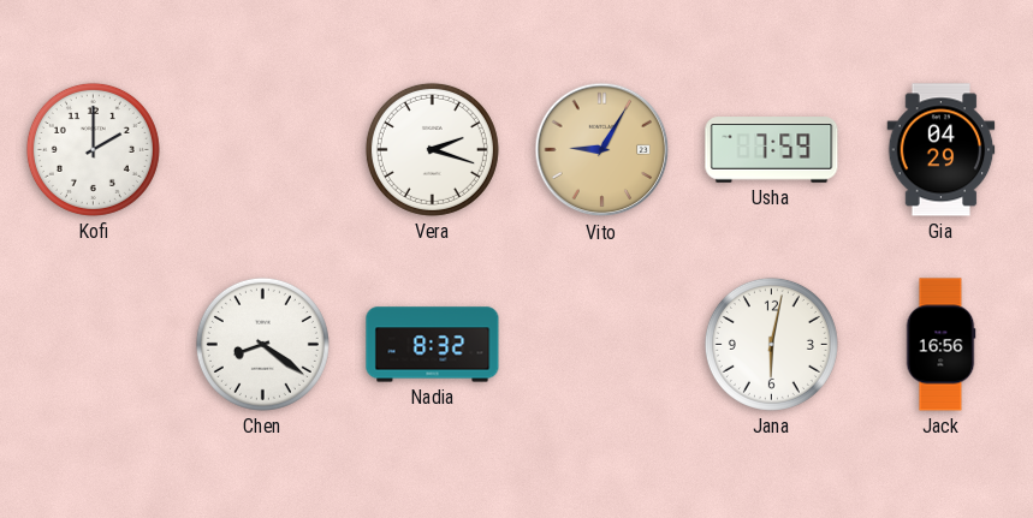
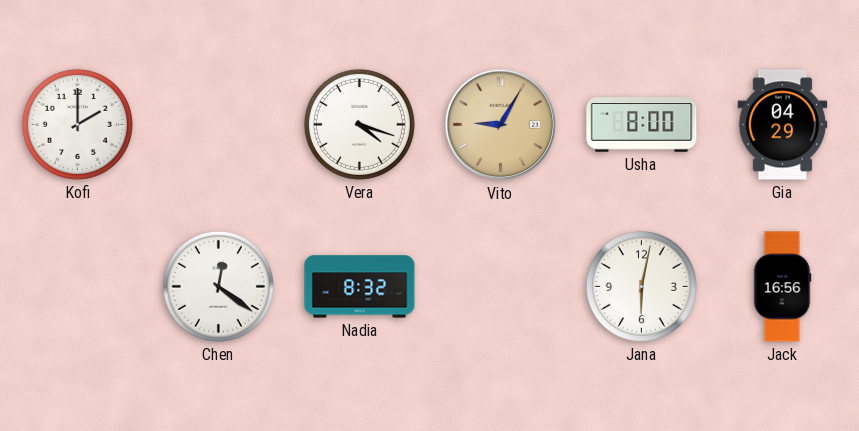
Vera: 2:18 -> 4:18
Usha: 7:59 -> 8:00
Chen: 8:21 -> 12:21
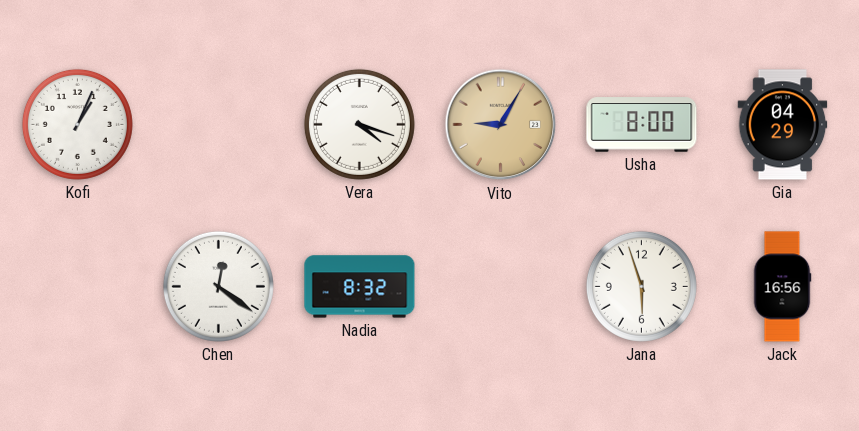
Kofi: 2:00 -> 1:04
Jana: 6:02 -> 5:57
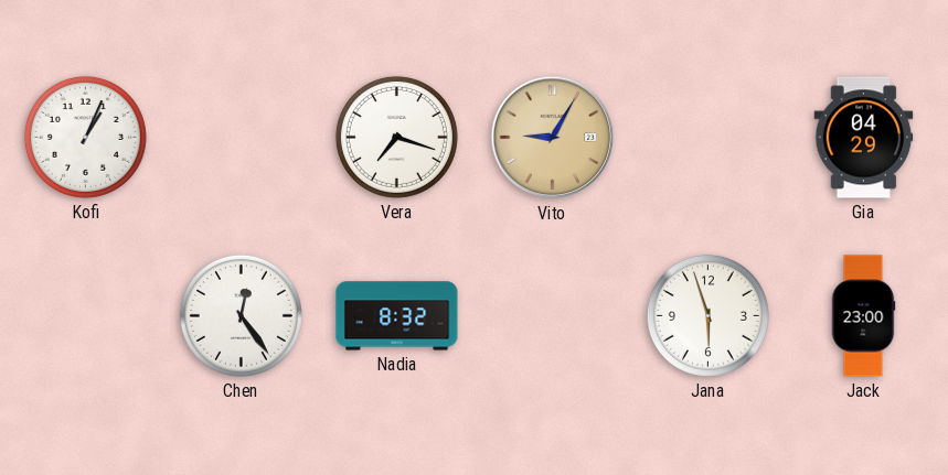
Vera: 4:18 -> 7:18
Usha: 8:00 -> none
Chen: 12:21 -> 12:24
Jack: 16:56 -> 23:00
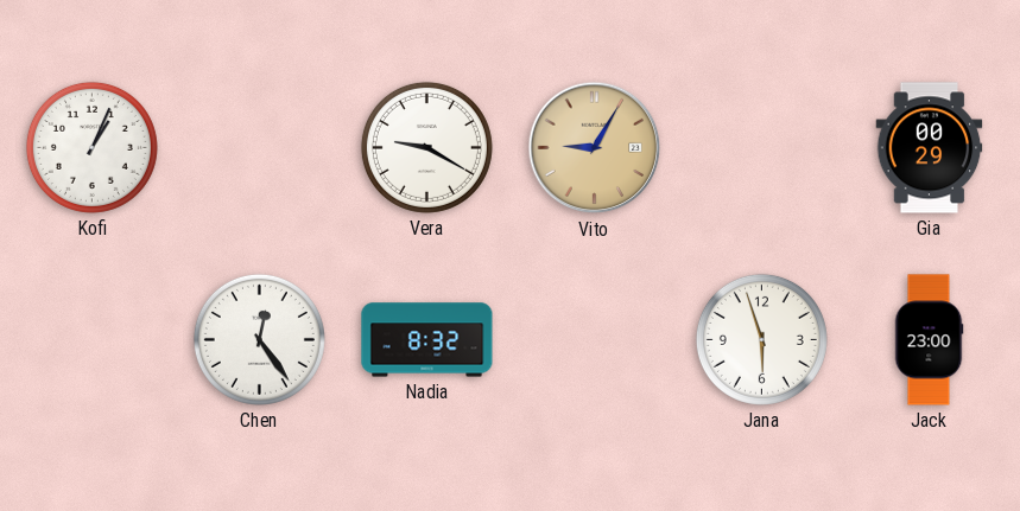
Vera: 7:18 -> 9:20
Gia: 04:29 -> 00:29
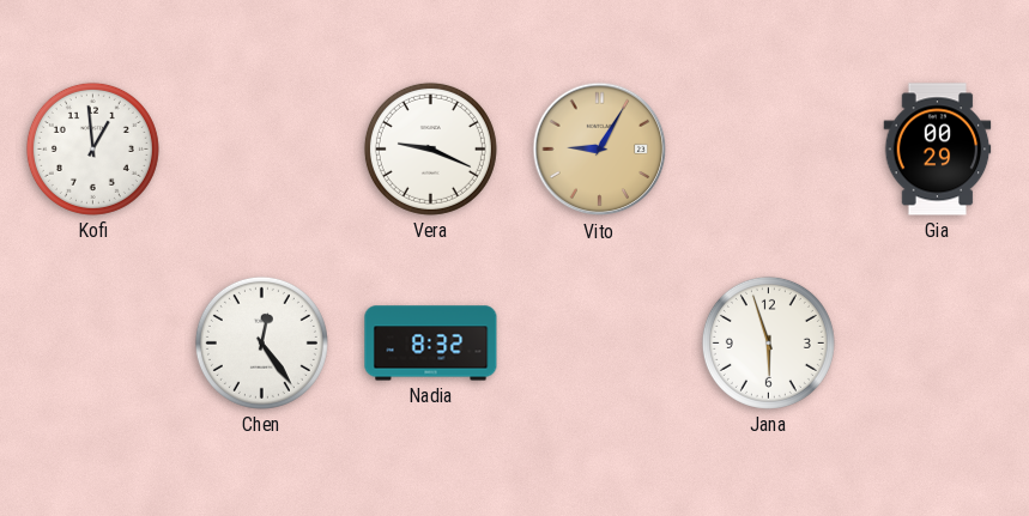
Kofi: 1:04 -> 12:59
Vera: 9:20 -> 9:19
Jack: 23:00 -> none
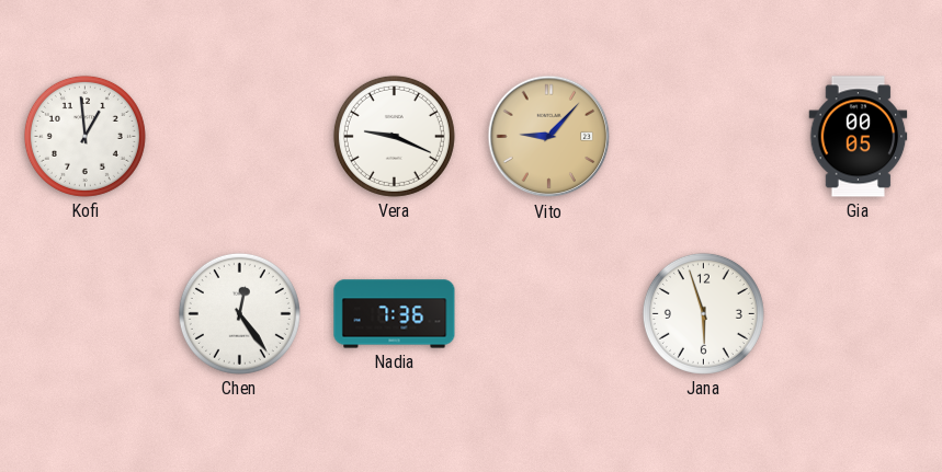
Vito: 9:05 -> 9:07
Gia: 00:29 -> 00:05
Nadia: 8:32 -> 7:36
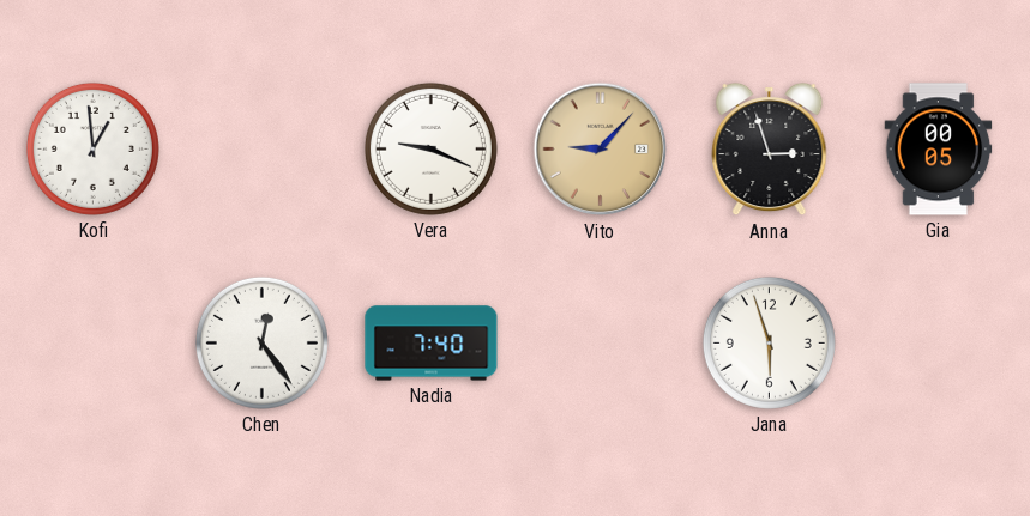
Anna: none -> 2:57
Nadia: 7:36 -> 7:40
